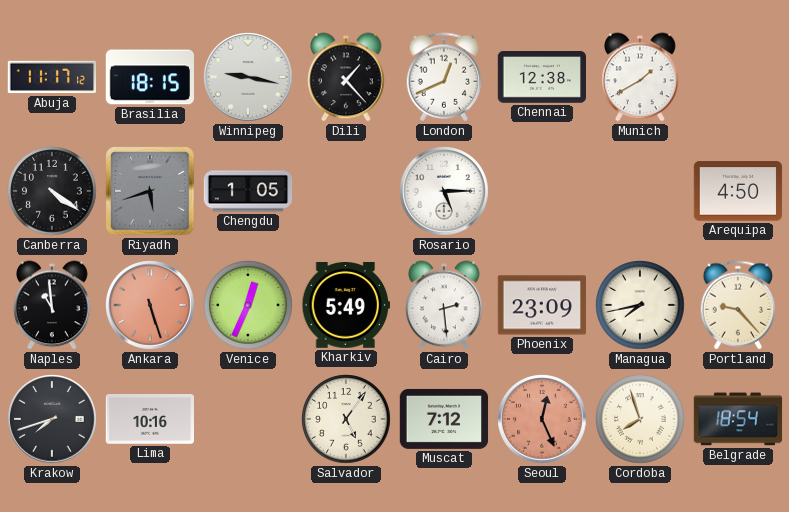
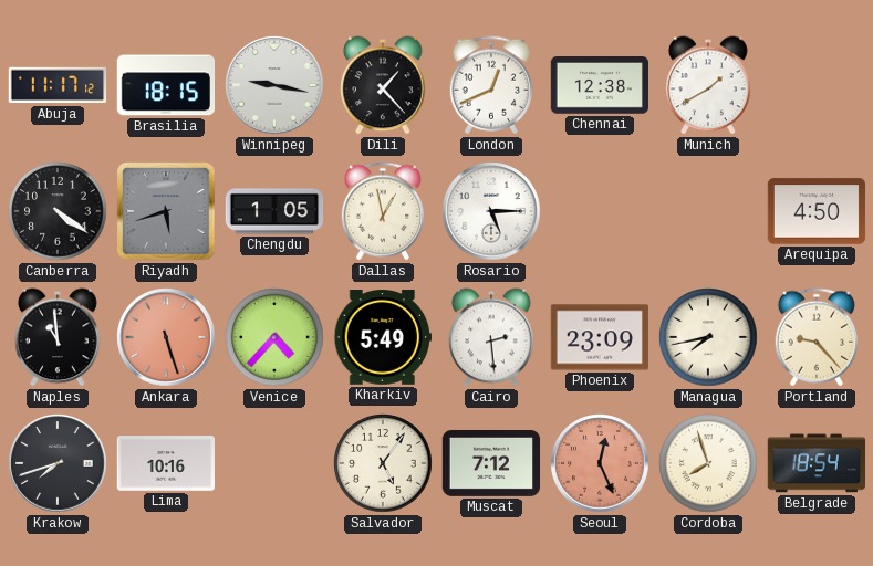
Dallas: none -> 12:58
Venice: 12:34 -> 4:37
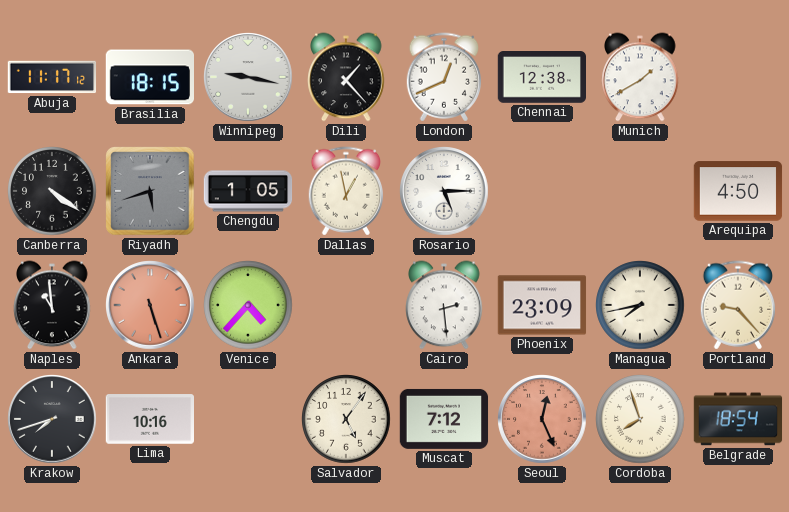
Kharkiv: 5:49 -> none
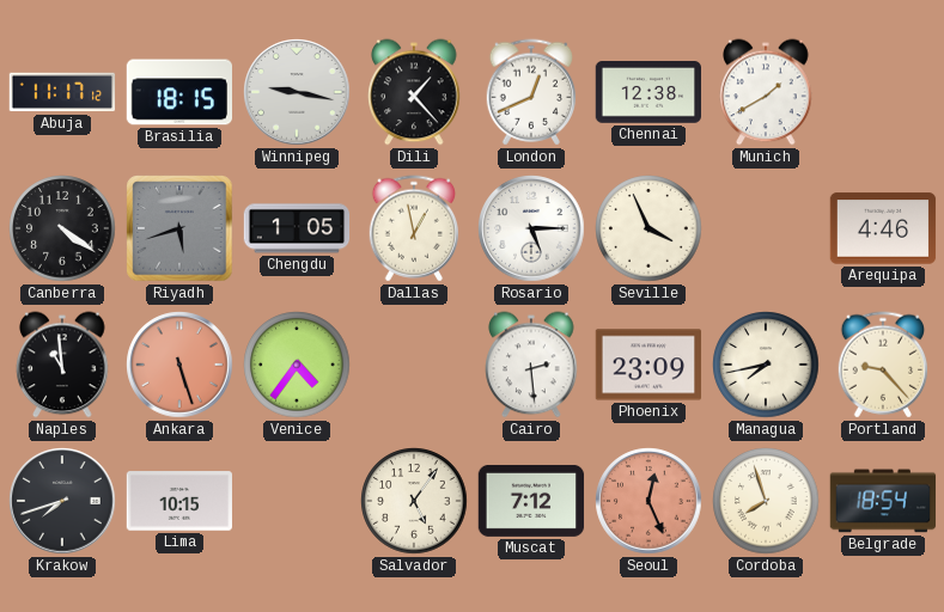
Seville: none -> 3:56
Arequipa: 4:50 -> 4:46
Venice: 4:37 -> 4:36
Lima: 10:16 -> 10:15
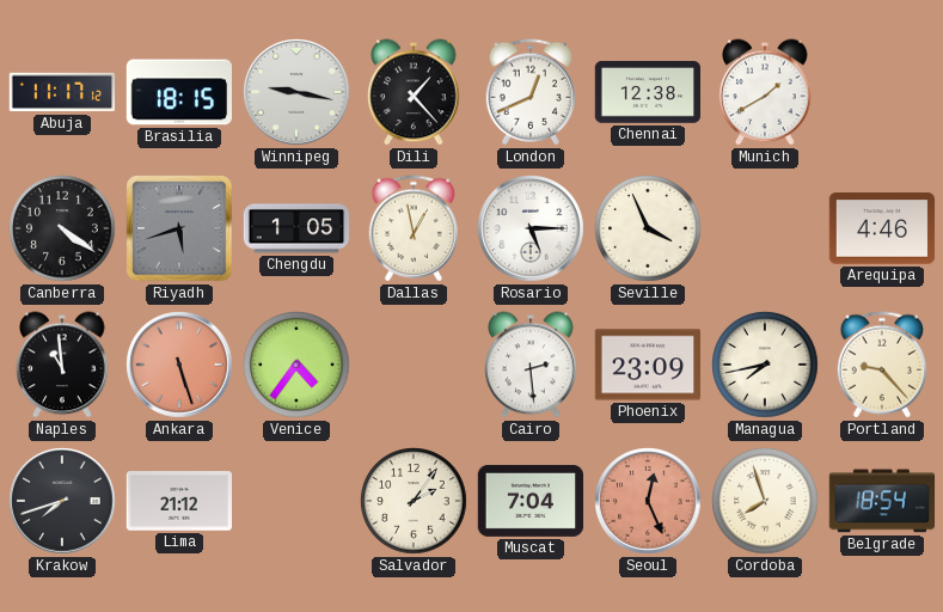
Lima: 10:15 -> 21:12
Salvador: 5:06 -> 2:06
Muscat: 7:12 -> 7:04
